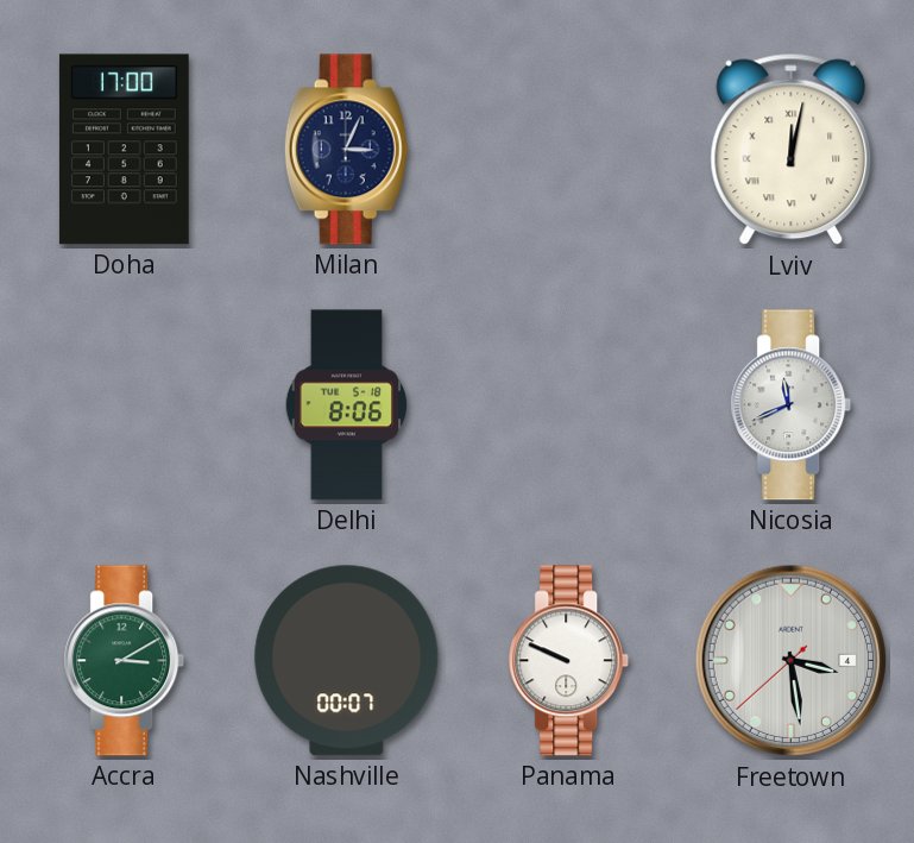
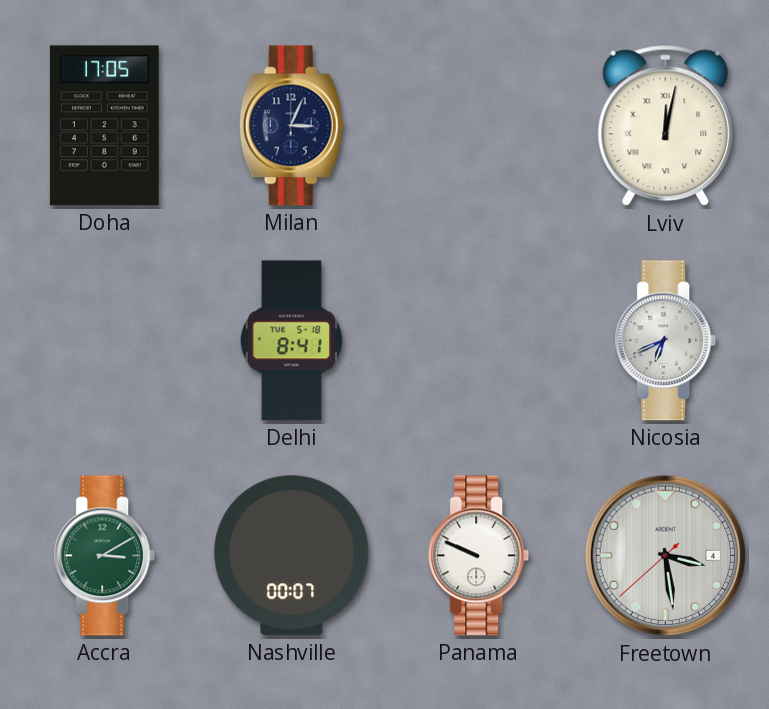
Doha: 17:00 -> 17:05
Delhi: 8:06 -> 8:41
Nicosia: 11:41 -> 6:41
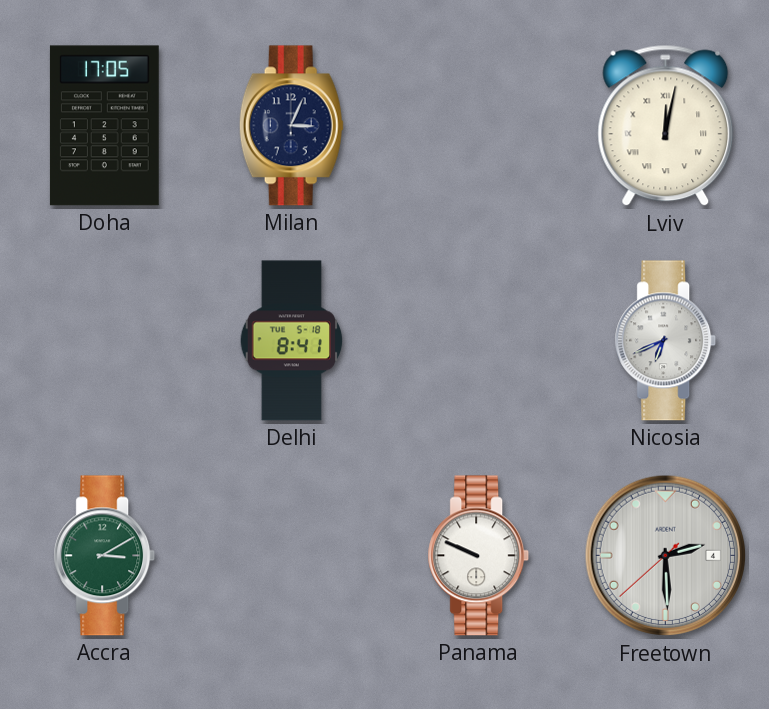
Nashville: 00:07 -> none
Freetown: 3:28 -> 2:29
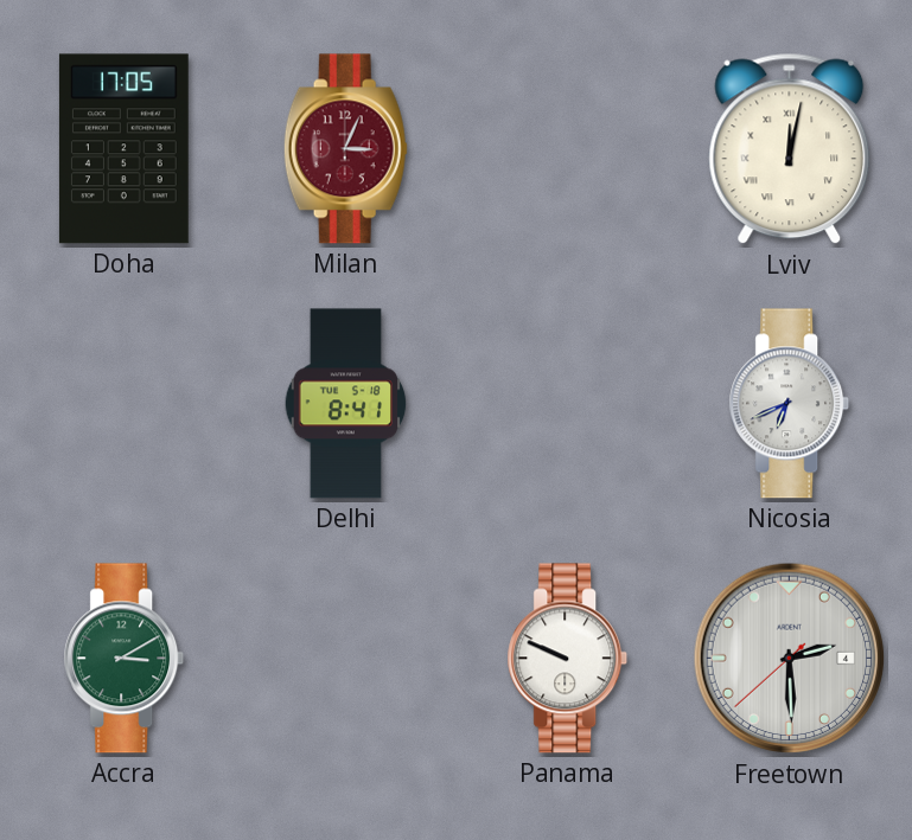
Milan dial: navy -> burgundy
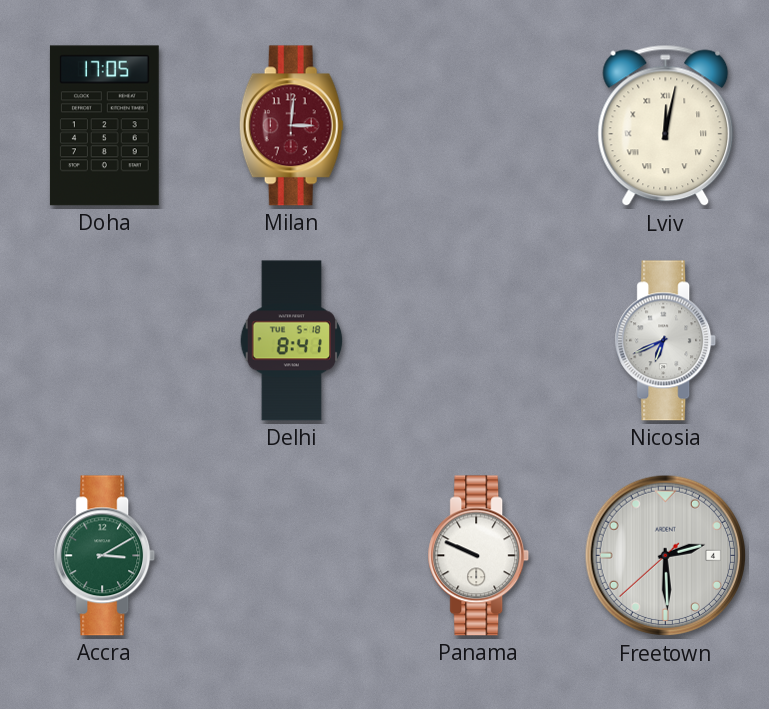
Milan: 3:04 -> 3:01
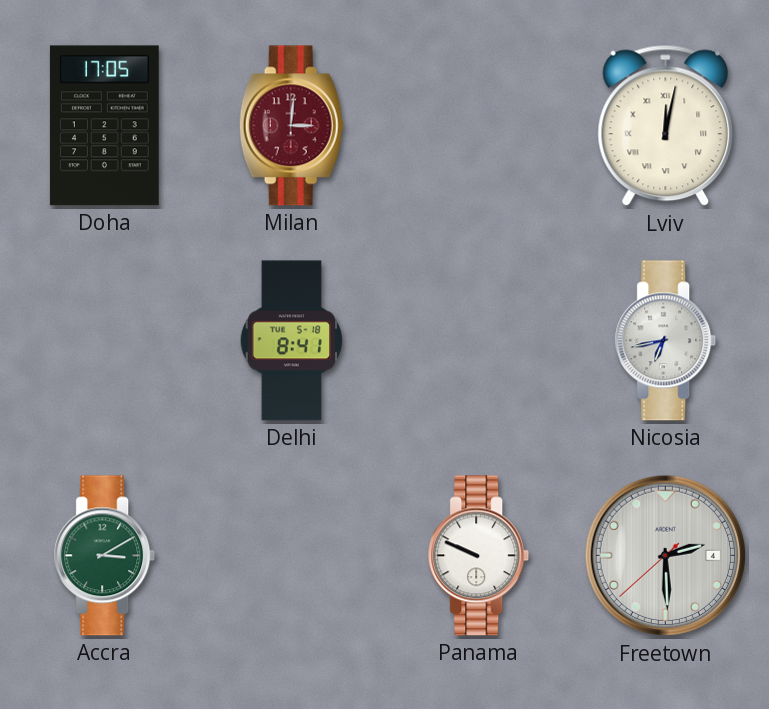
Nicosia: 6:41 -> 6:43
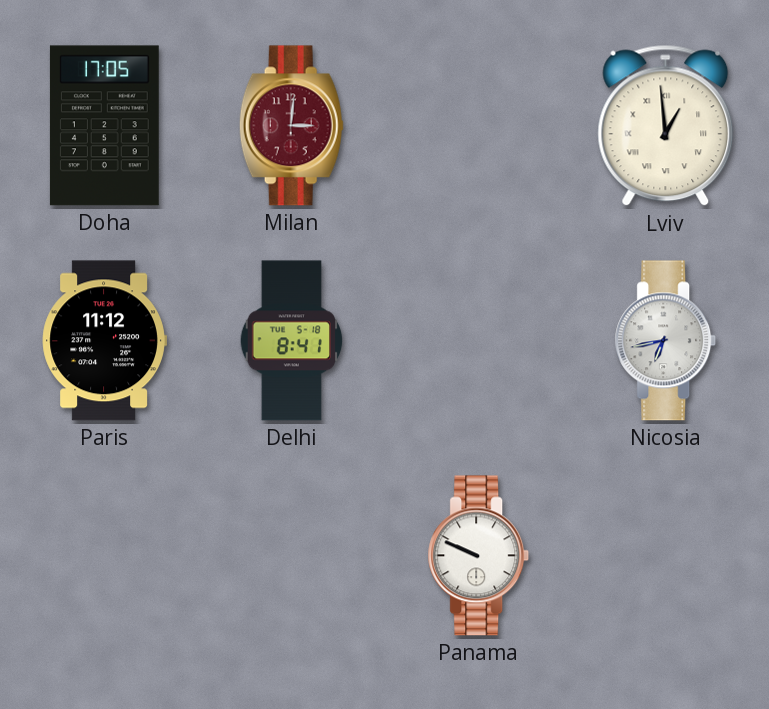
Lviv: 12:02 -> 12:59
Paris: none -> 11:12
Accra: 3:10 -> none
Freetown: 2:29 -> none
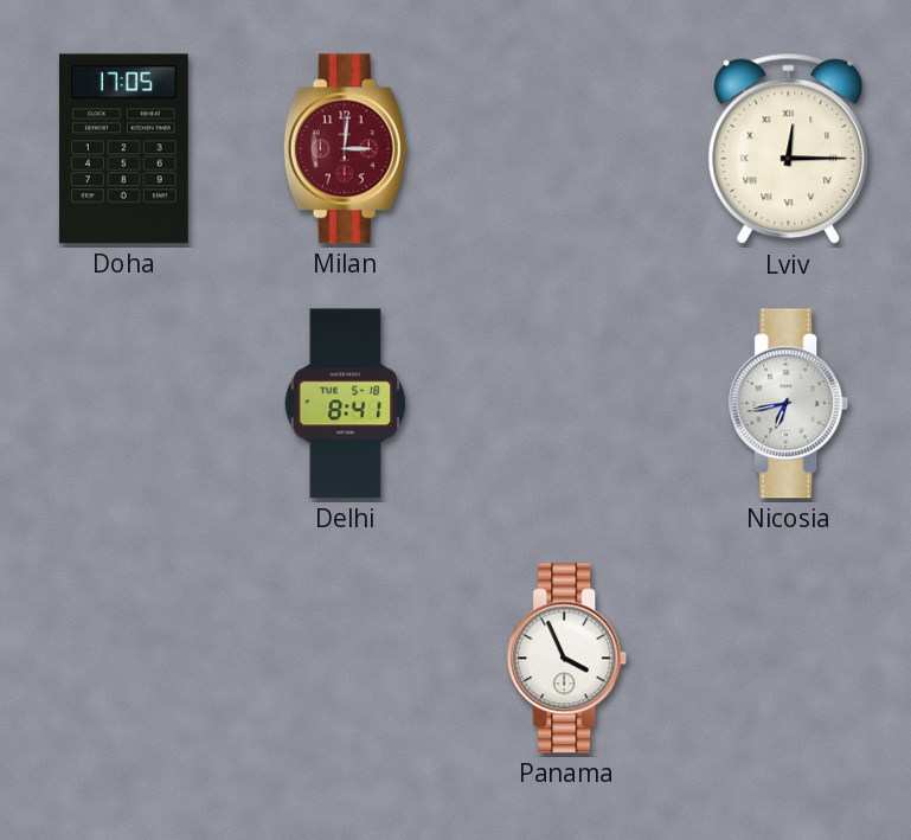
Lviv: 12:59 -> 12:15
Paris: 11:12 -> none
Panama: 9:49 -> 3:56
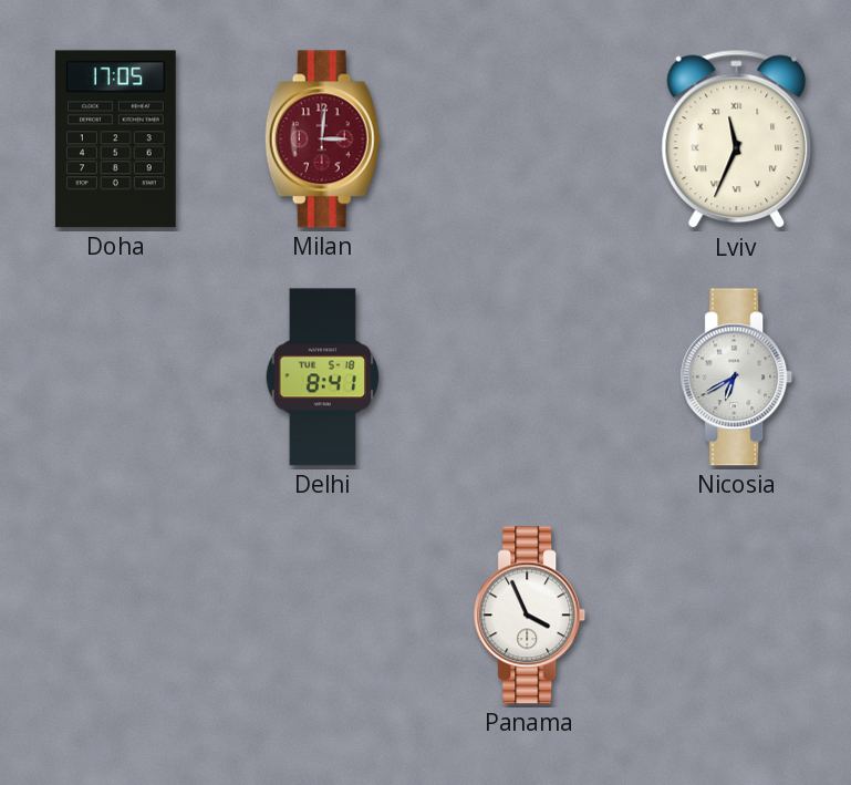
Lviv: 12:15 -> 11:34
Nicosia: 6:43 -> 6:40
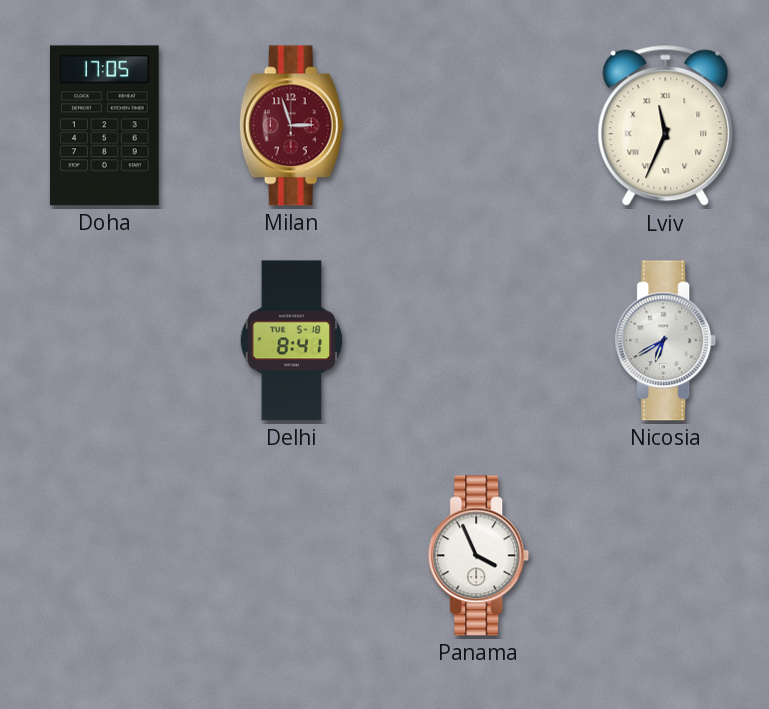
Milan: 3:01 -> 2:57
